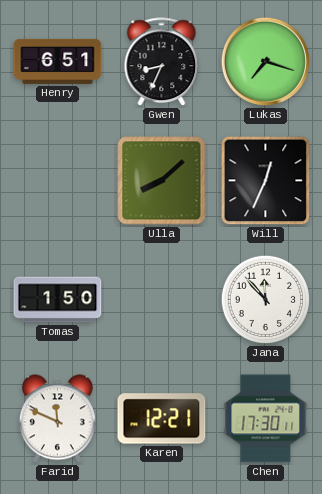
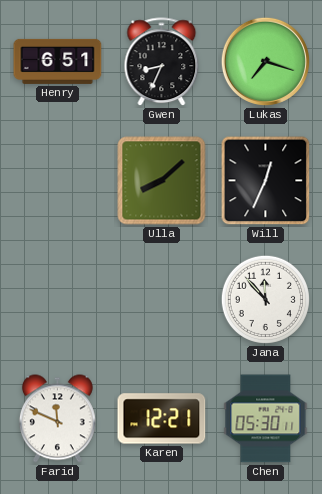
Tomas: 1:50 -> none
Chen: 17:30 -> 05:30
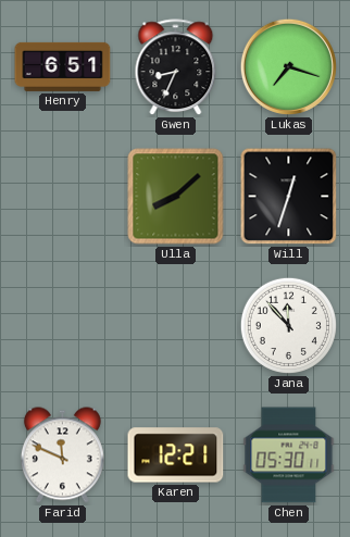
Will: 12:34 -> 12:33
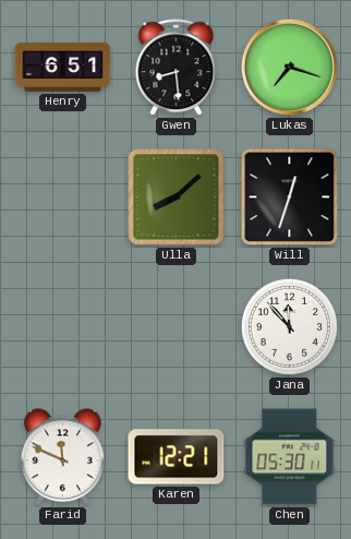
Gwen: 8:34 -> 8:29
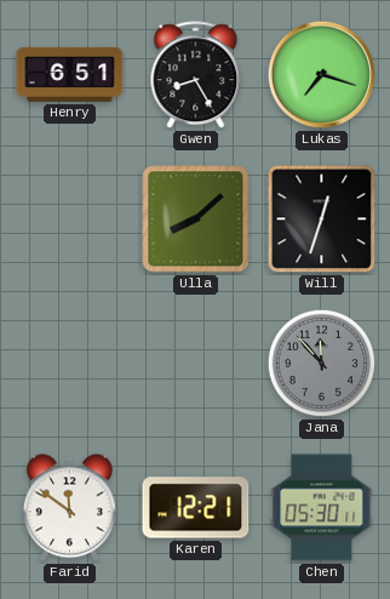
Gwen: 8:29 -> 8:25
Jana dial: white -> grey
Farid: 11:49 -> 11:51
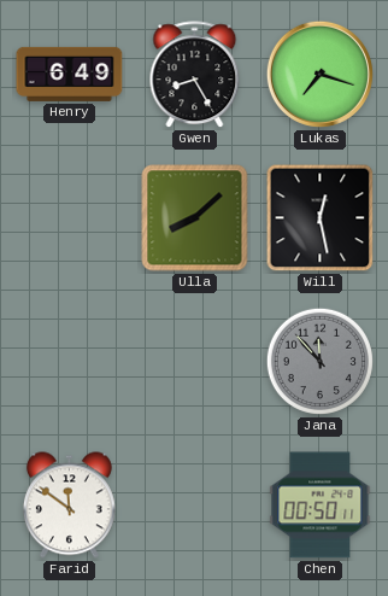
Henry: 6:51 -> 6:49
Will: 12:33 -> 12:28
Karen: 12:21 -> none
Chen: 05:30 -> 00:50
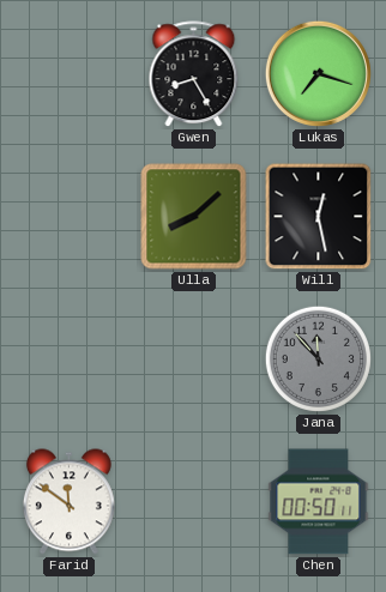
Henry: 6:49 -> none
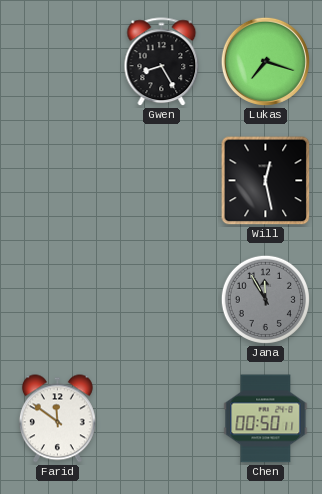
Ulla: 8:08 -> none
Jana: 11:53 -> 11:55
